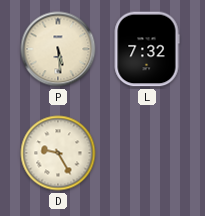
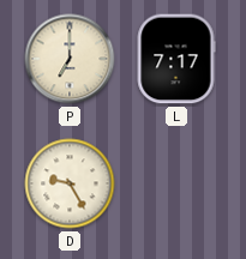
P: 5:29 -> 7:00
L: 7:32 -> 7:17
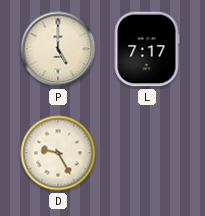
P: 7:00 -> 5:00
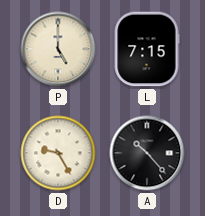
L: 7:17 -> 7:15
A: none -> 10:23
